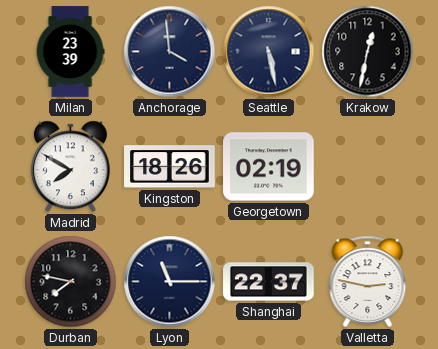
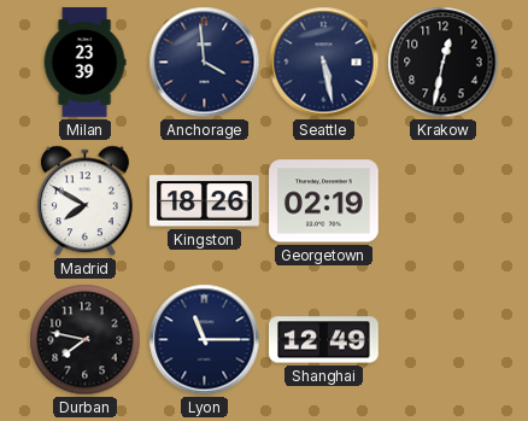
Shanghai: 22:37 -> 12:49
Valletta: 2:47 -> none
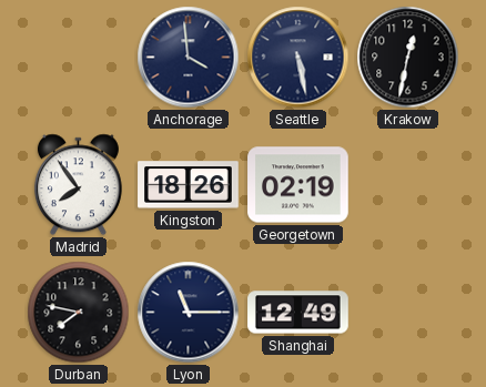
Milan: 23:39 -> none
Madrid: 7:50 -> 7:54
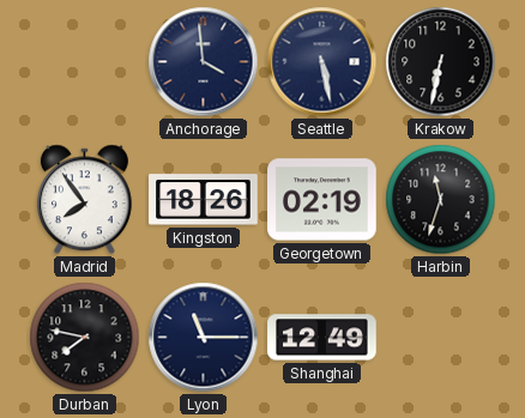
Krakow: 12:32 -> 6:32
Harbin: none -> 11:33
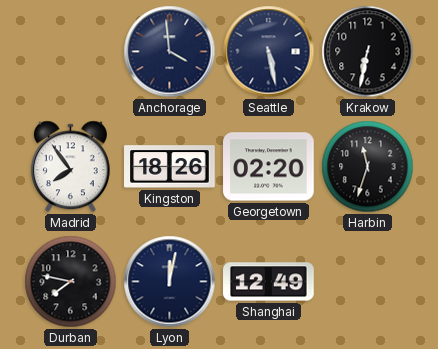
Georgetown: 02:19 -> 02:20
Lyon: 11:15 -> 12:02
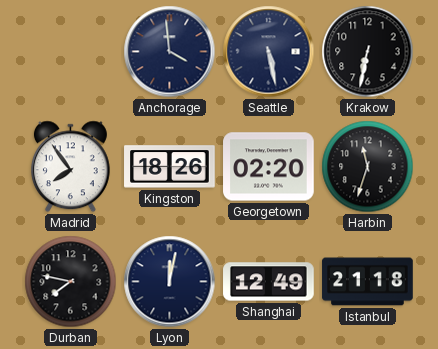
Istanbul: none -> 21:18
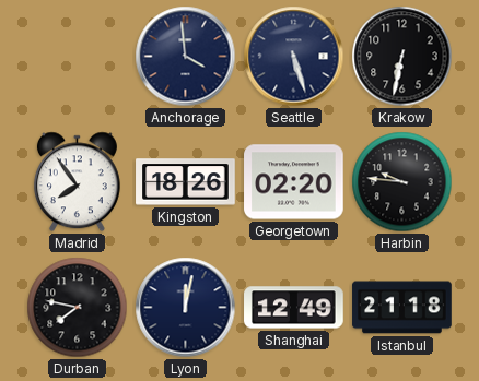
Seattle: 5:28 -> 5:27
Harbin: 11:33 -> 9:46
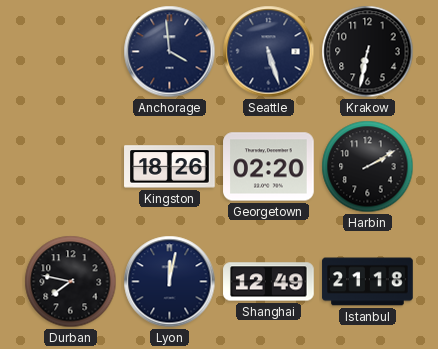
Madrid: 7:54 -> none
Harbin: 9:46 -> 2:10
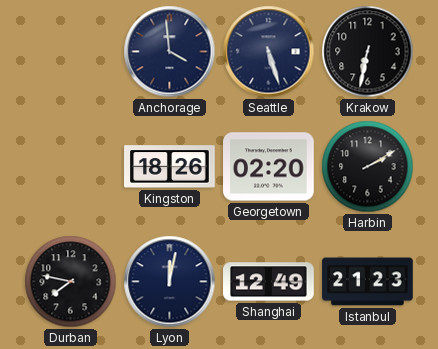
Istanbul: 21:18 -> 21:23
